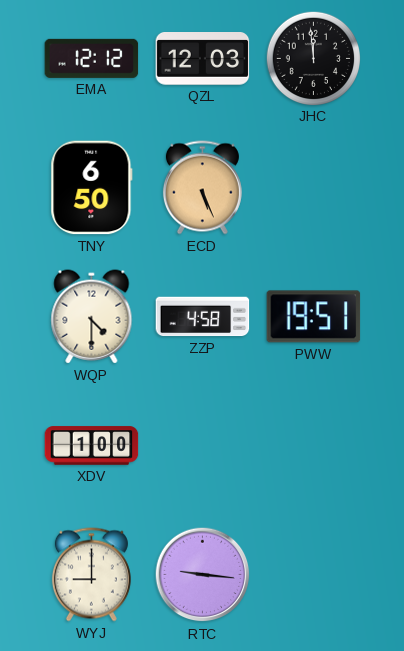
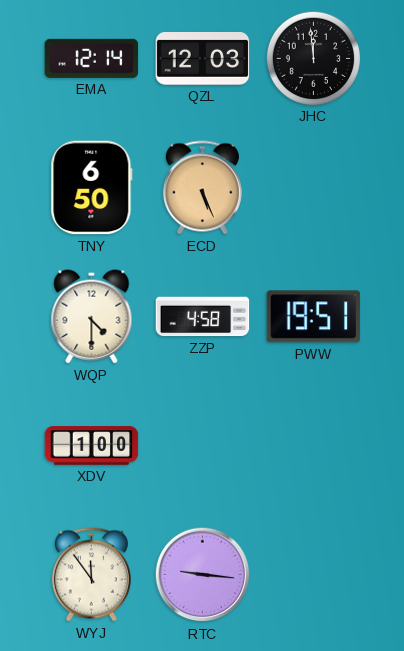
EMA: 12:12 -> 12:14
WYJ: 9:00 -> 11:54
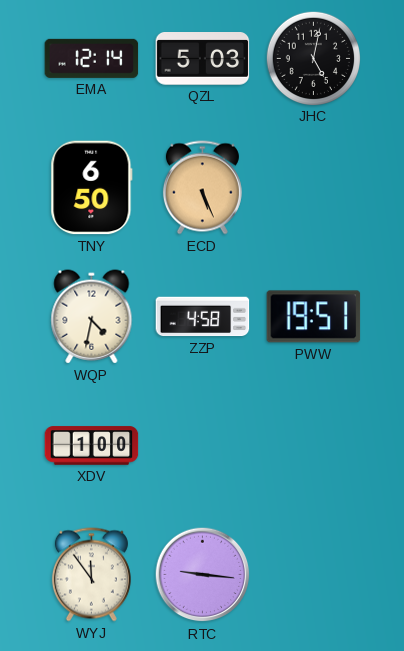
QZL: 12:03 -> 5:03
JHC: 11:59 -> 5:02
WQP: 4:30 -> 4:32
